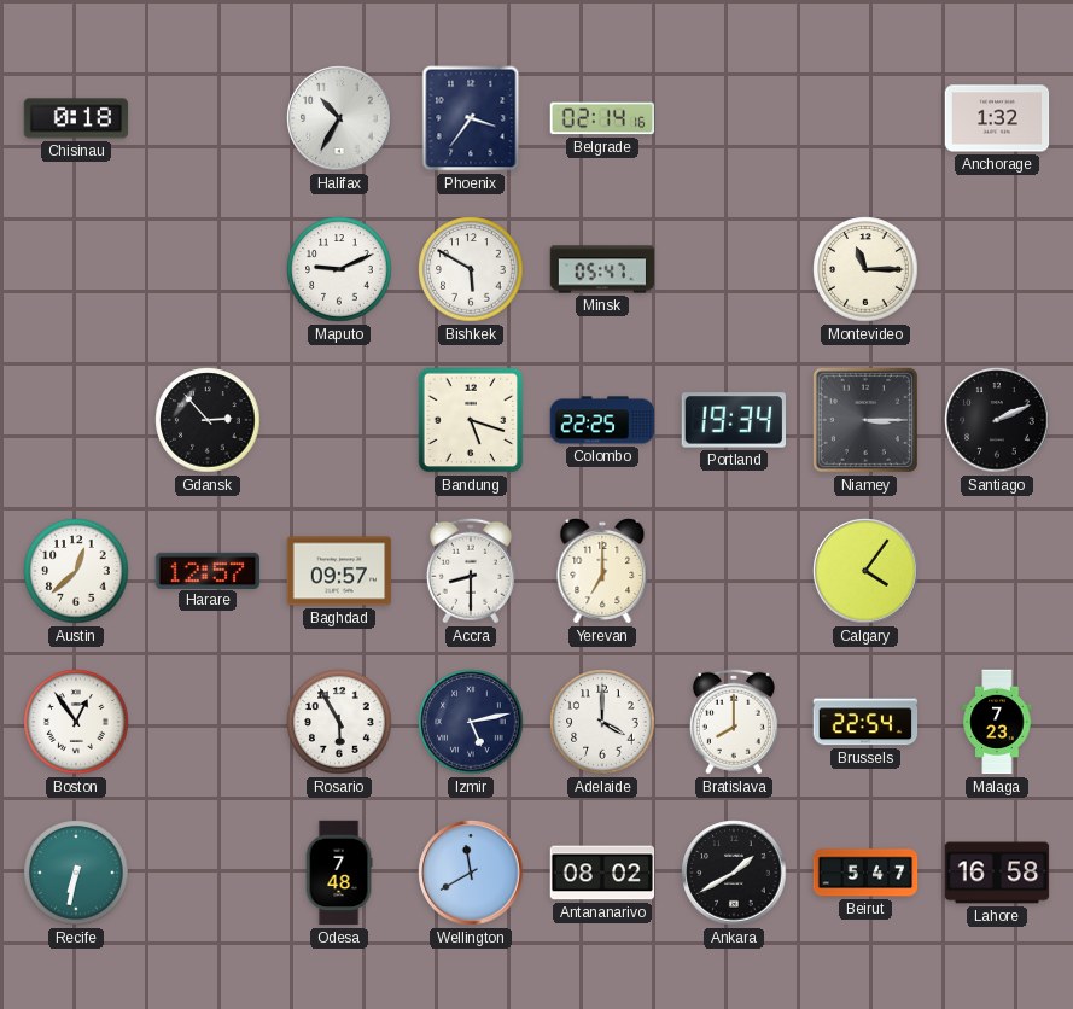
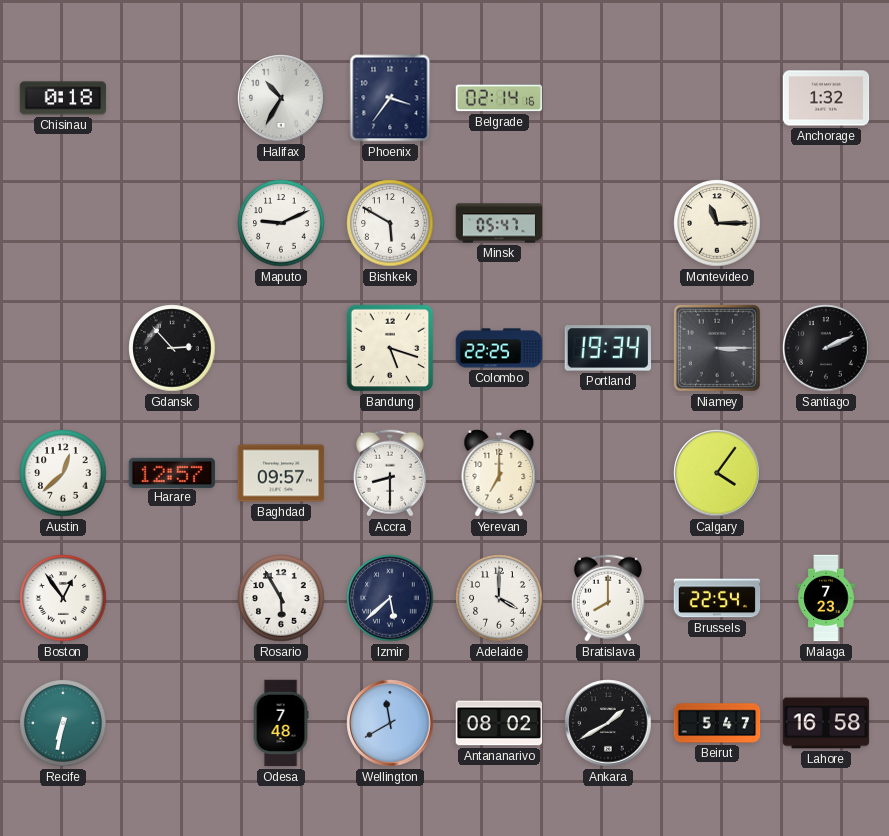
Izmir: 5:13 -> 5:38
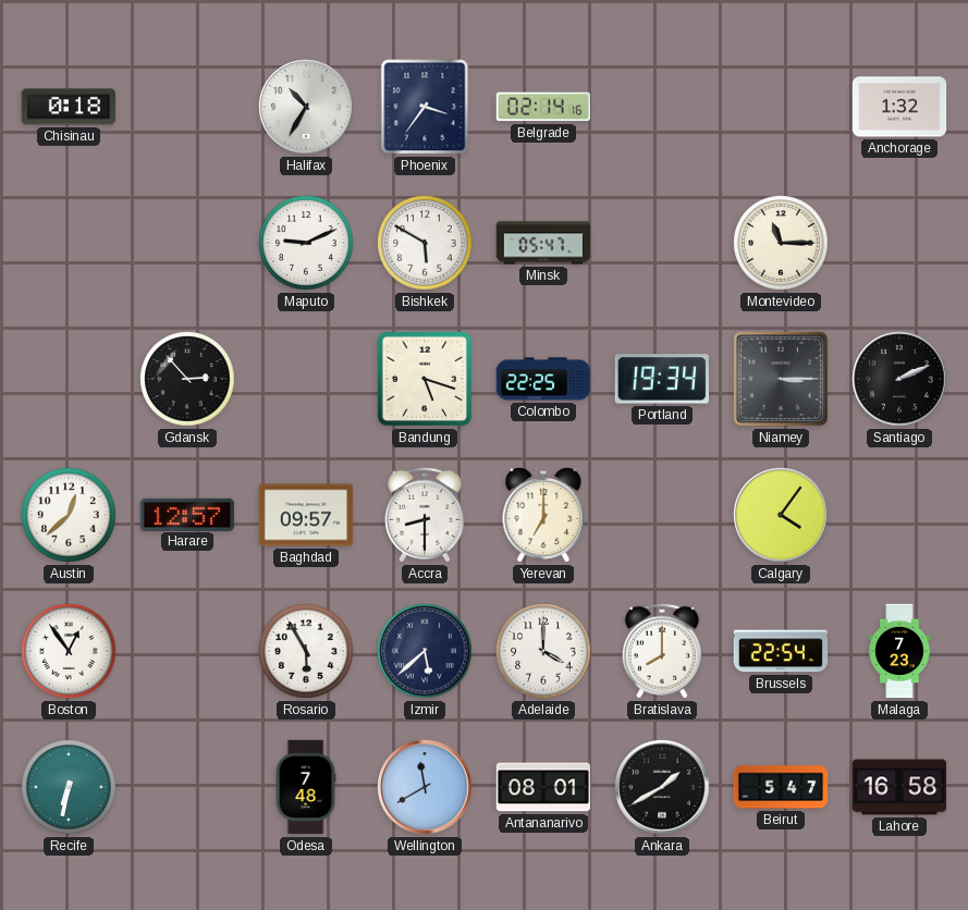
Antananarivo: 08:02 -> 08:01
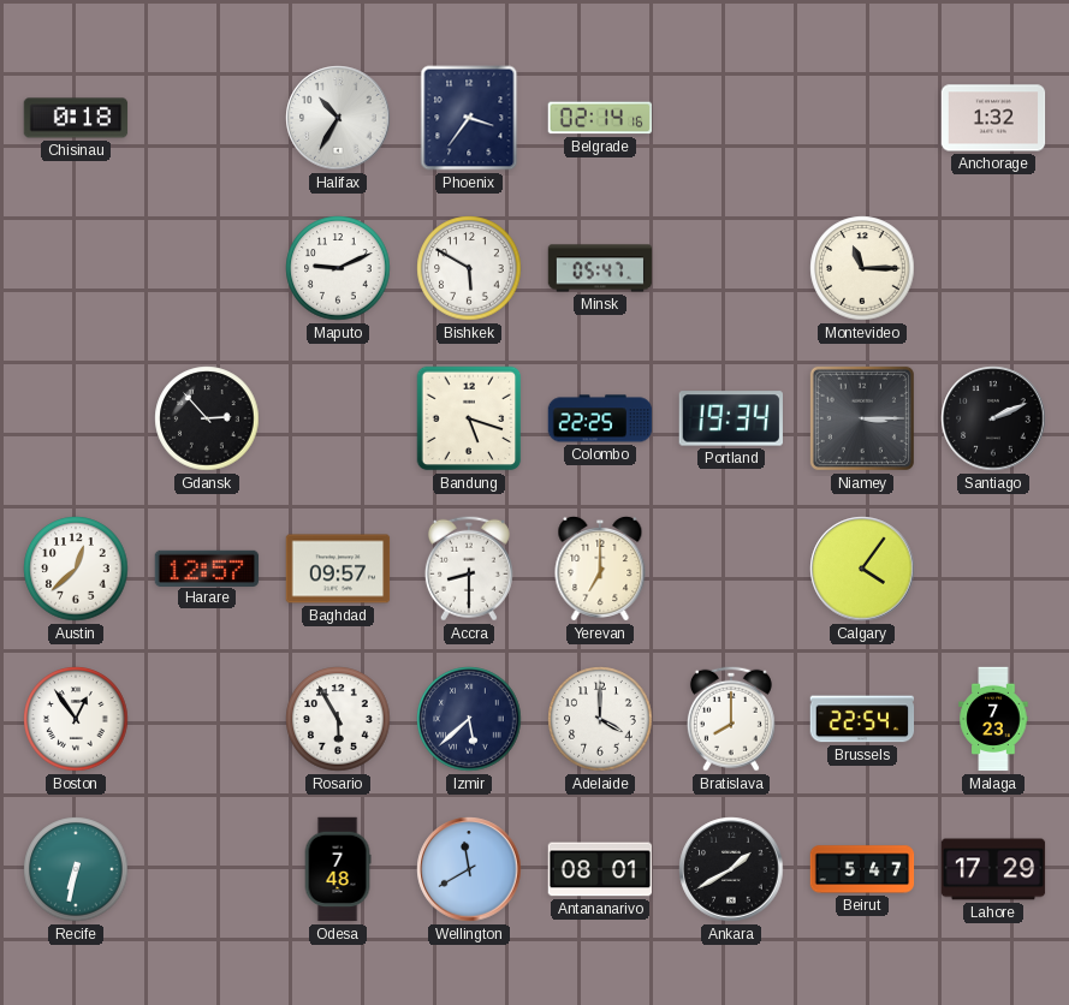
Lahore: 16:58 -> 17:29
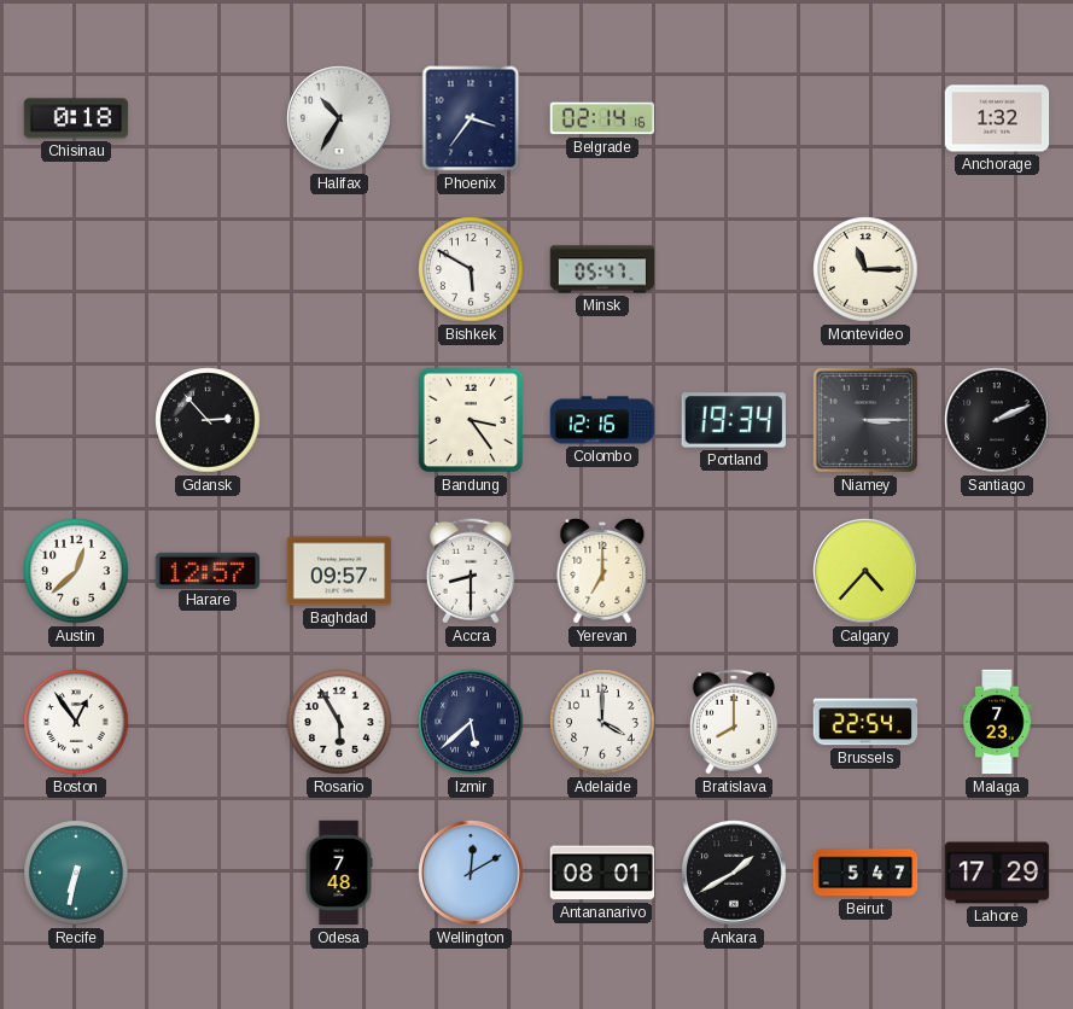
Maputo: 9:11 -> none
Bandung: 5:18 -> 3:24
Colombo: 22:25 -> 12:16
Calgary: 4:06 -> 4:37
Wellington: 11:40 -> 12:10
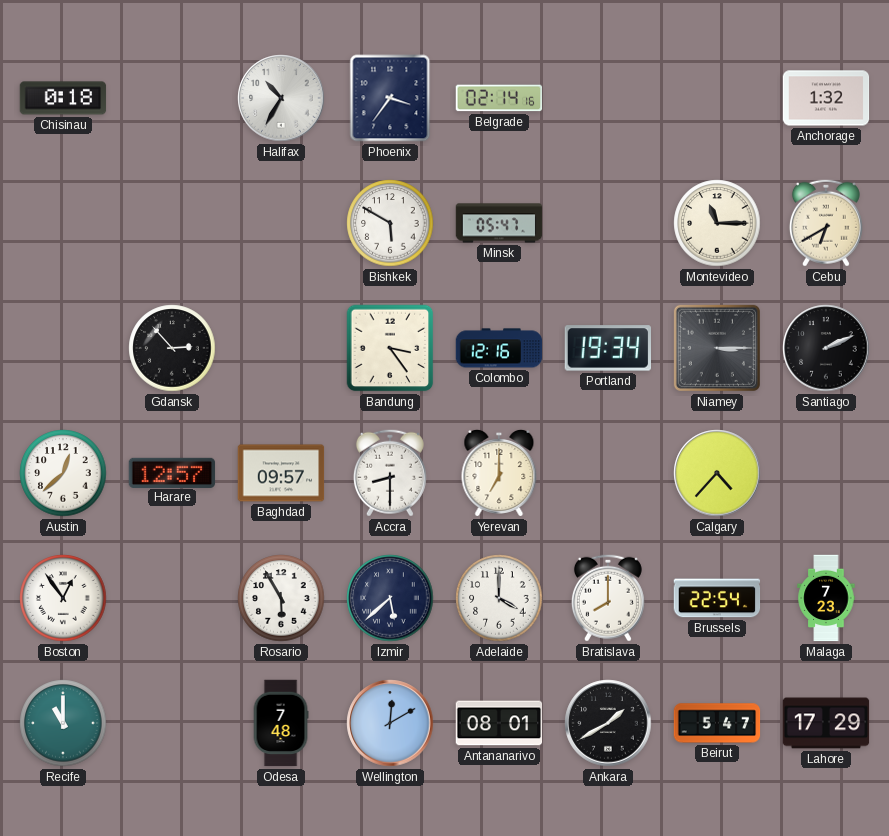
Cebu: none -> 6:40
Recife: 6:32 -> 11:00
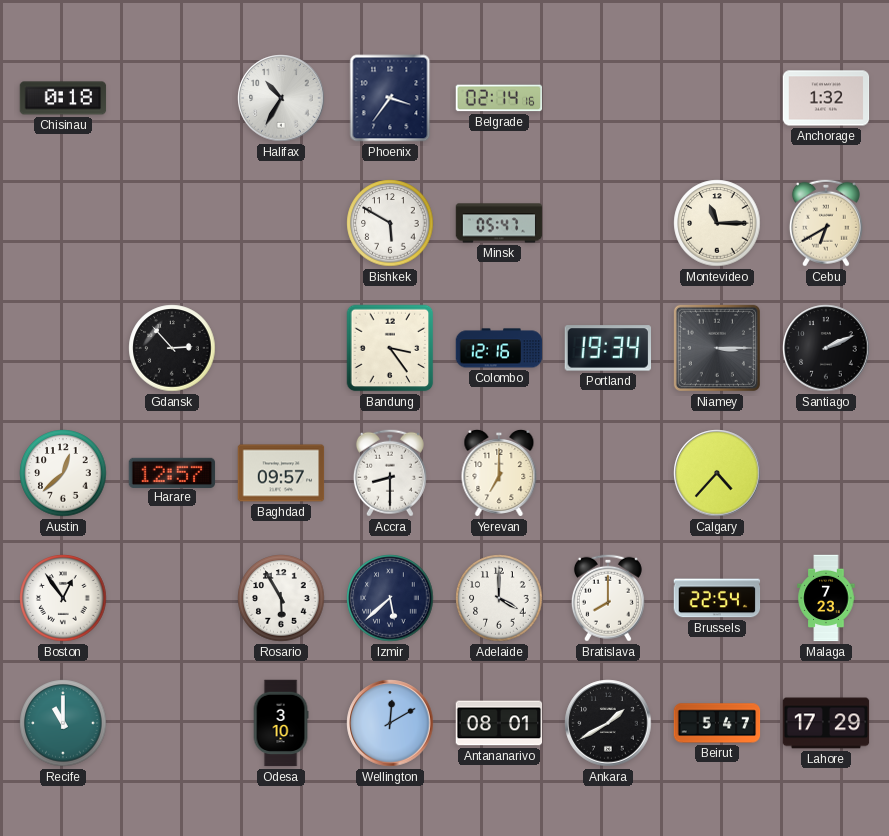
Odesa: 7:48 -> 3:10
